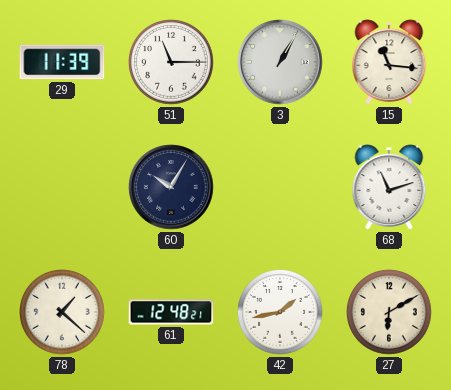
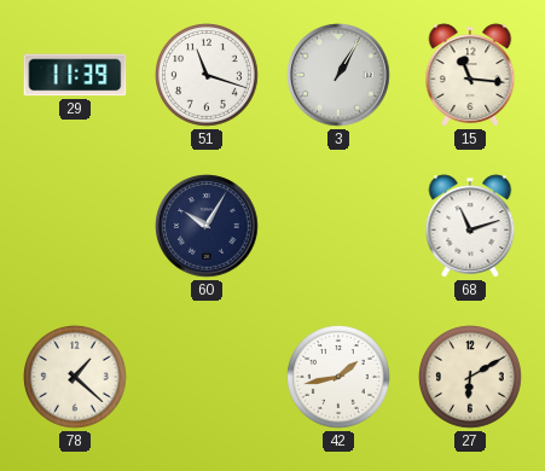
51: 11:15 -> 11:18
61: 12:48 -> none
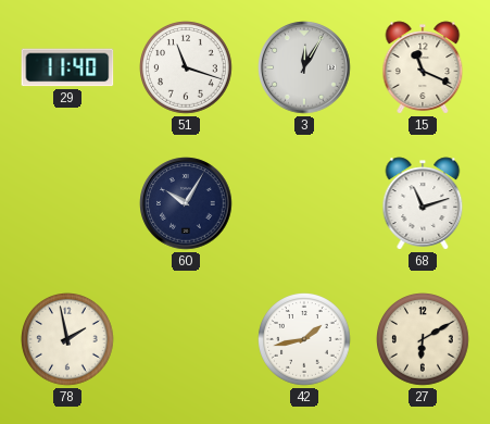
29: 11:39 -> 11:40
3: 1:05 -> 12:05
15: 11:16 -> 11:19
78: 1:22 -> 1:58
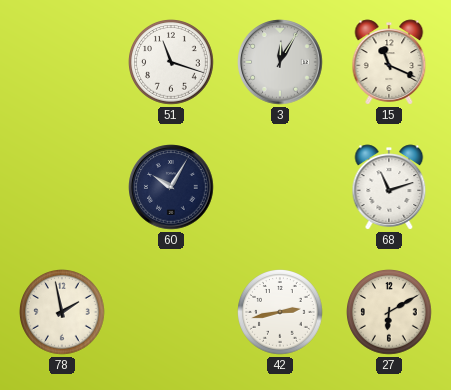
29: 11:40 -> none
42: 1:43 -> 2:43
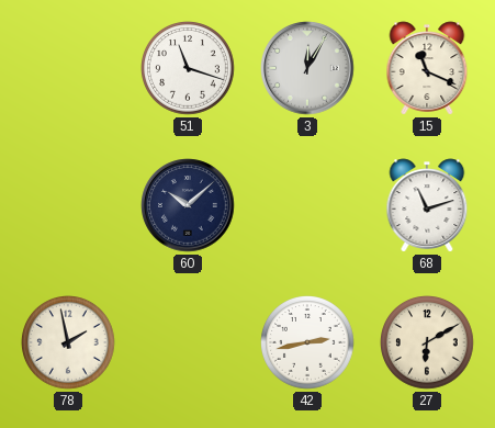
60: 10:05 -> 10:08
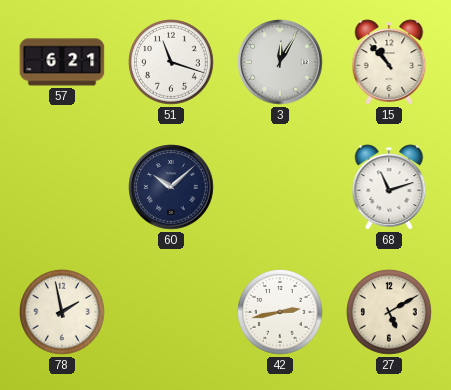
57: none -> 6:21
15: 11:19 -> 10:53
27: 6:10 -> 5:10
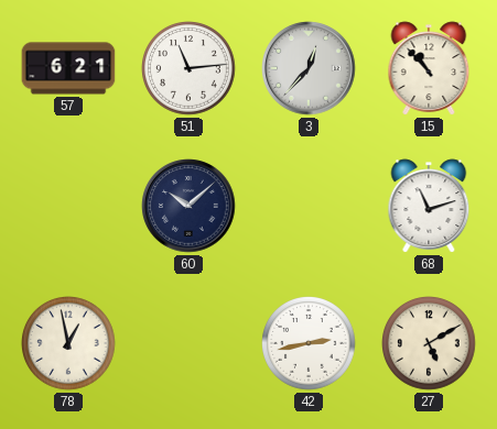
51: 11:18 -> 11:14
3: 12:05 -> 12:37
78: 1:58 -> 12:58
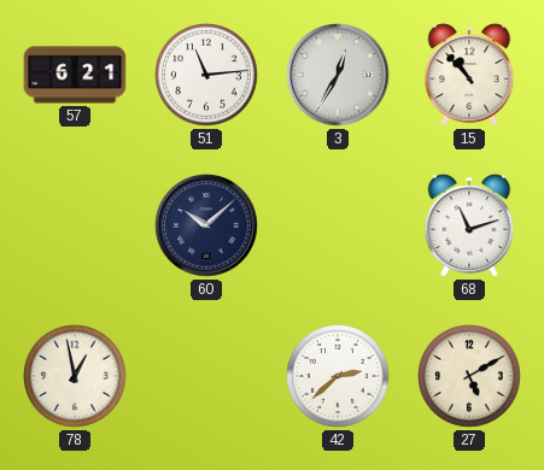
3: 12:37 -> 12:35
42: 2:43 -> 2:38
